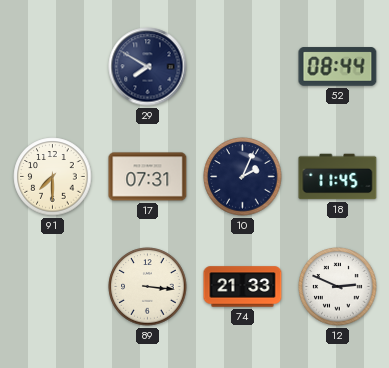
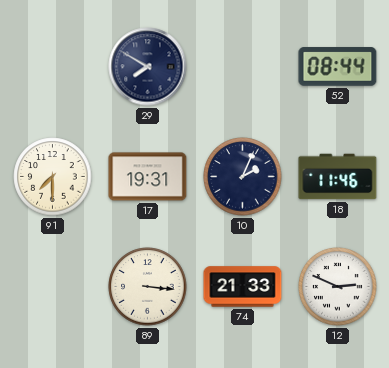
17: 07:31 -> 19:31
18: 11:45 -> 11:46
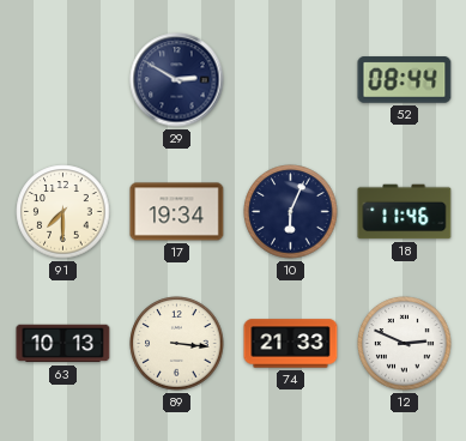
29: 7:50 -> 2:50
17: 19:31 -> 19:34
10: 2:04 -> 6:04
63: none -> 10:13
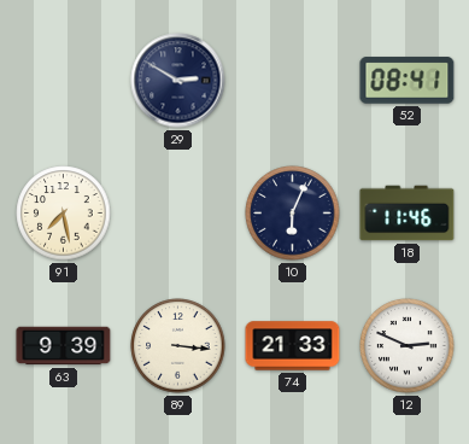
52: 08:44 -> 08:41
91: 7:30 -> 7:28
17: 19:34 -> none
63: 10:13 -> 9:39
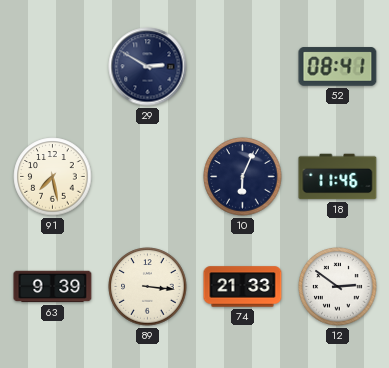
12: 2:49 -> 2:51
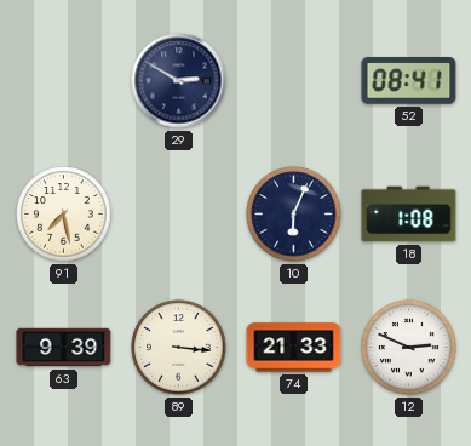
18: 11:46 -> 1:08
12: 2:51 -> 2:49
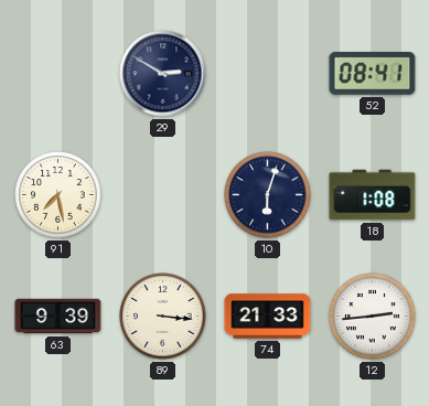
10: 6:04 -> 6:03
12: 2:49 -> 2:44
